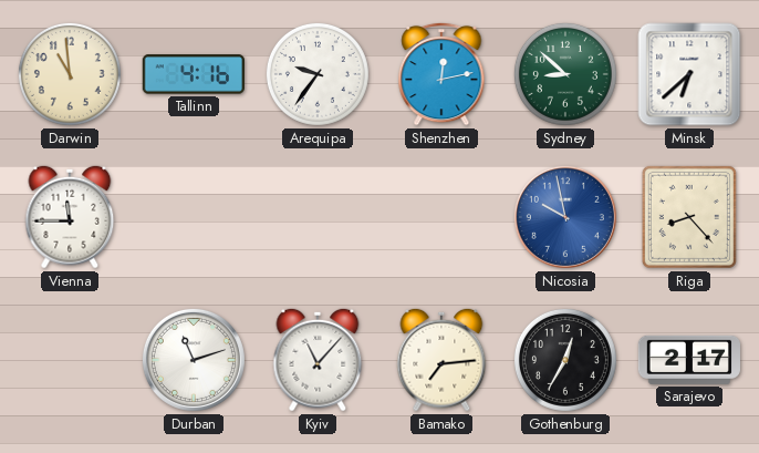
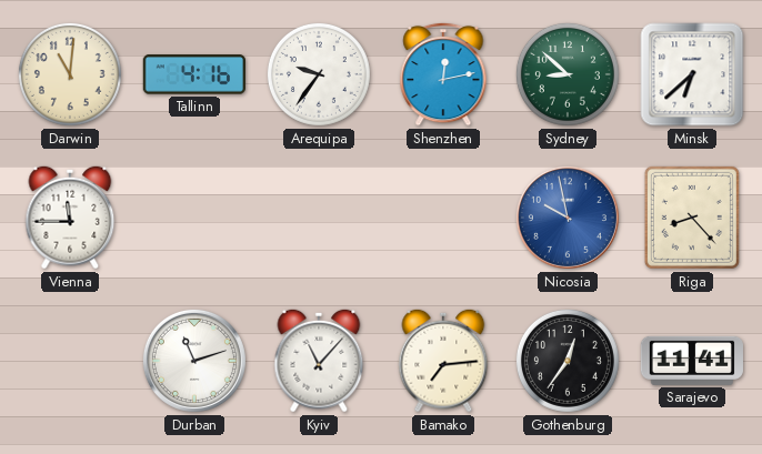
Darwin: 10:59 -> 11:01
Gothenburg: 12:35 -> 12:36
Sarajevo: 2:17 -> 11:41
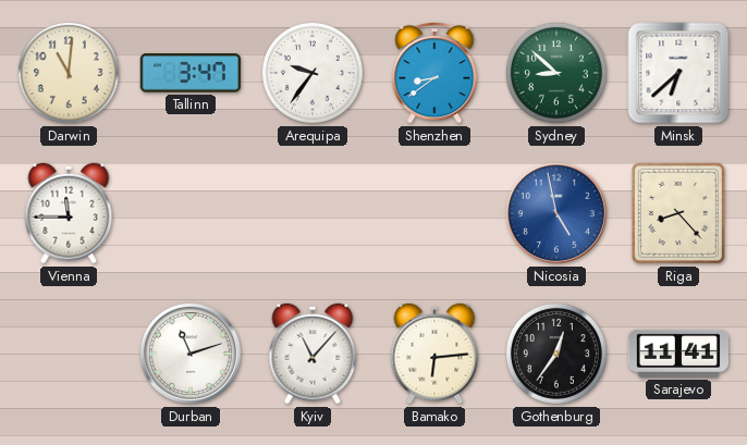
Tallinn: 4:16 -> 3:47
Shenzhen: 12:13 -> 8:39
Nicosia: 9:58 -> 4:58
Bamako: 7:14 -> 6:14
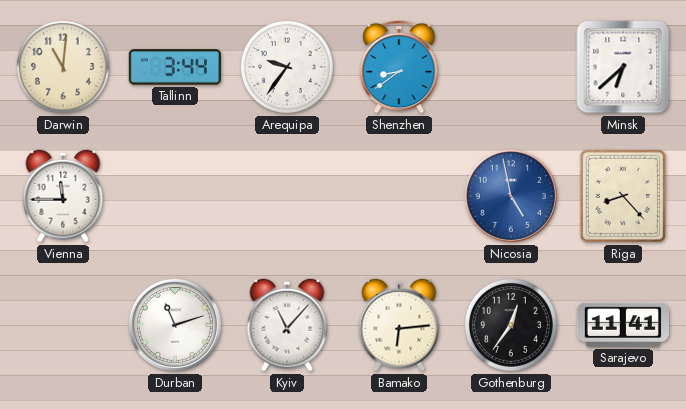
Tallinn: 3:47 -> 3:44
Sydney: 8:52 -> none
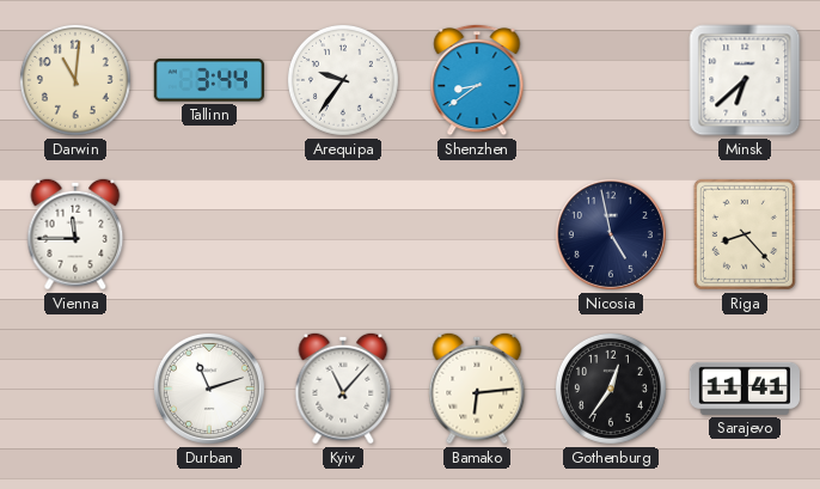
Nicosia dial: blue -> navy
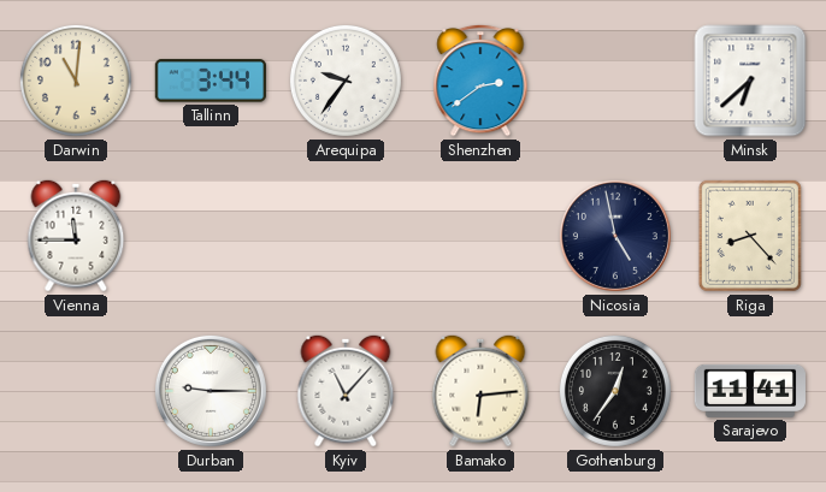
Shenzhen: 8:39 -> 2:39
Durban: 11:12 -> 9:15
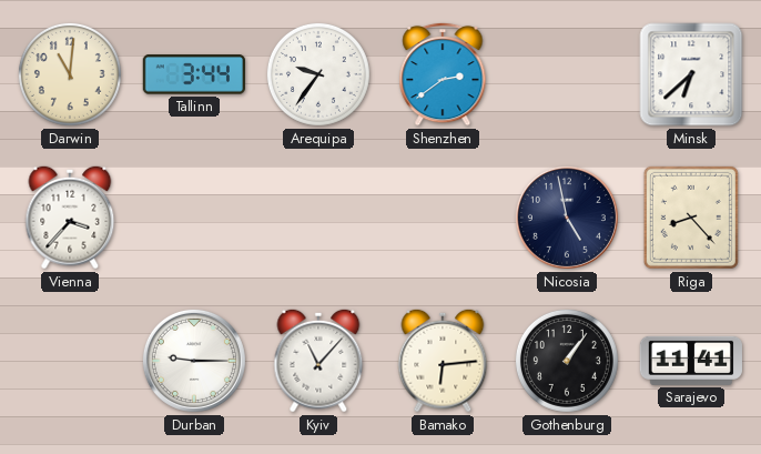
Vienna: 11:45 -> 3:37
Gothenburg: 12:36 -> 1:06
